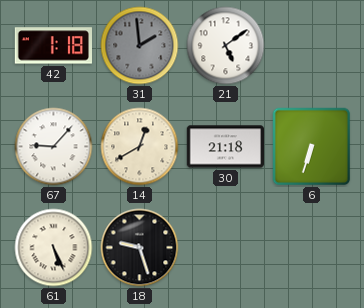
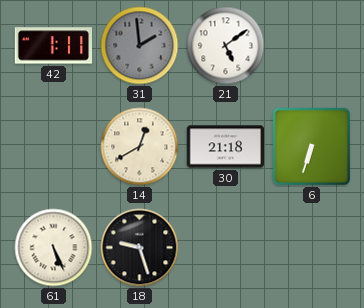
42: 1:18 -> 1:11
67: 9:07 -> none
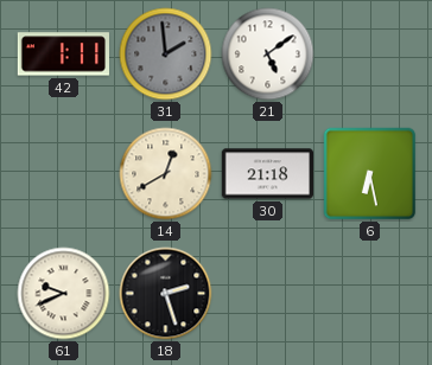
6: 6:33 -> 6:28
61: 5:26 -> 9:41
18: 9:27 -> 2:27
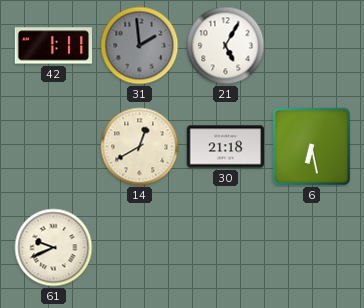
21: 5:09 -> 5:05
18: 2:27 -> none
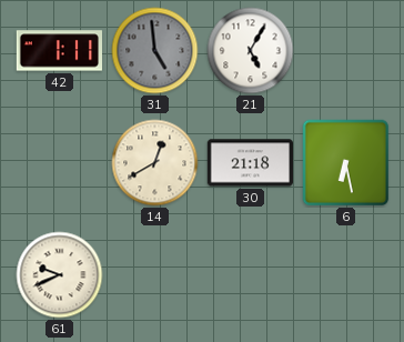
31: 1:59 -> 4:59
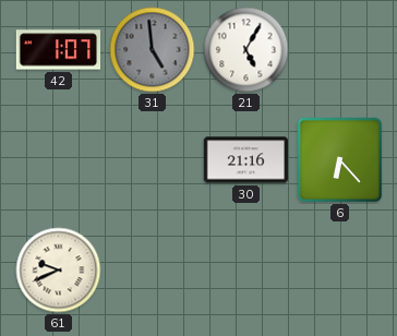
42: 1:11 -> 1:07
14: 12:40 -> none
30: 21:18 -> 21:16
6: 6:28 -> 6:23
